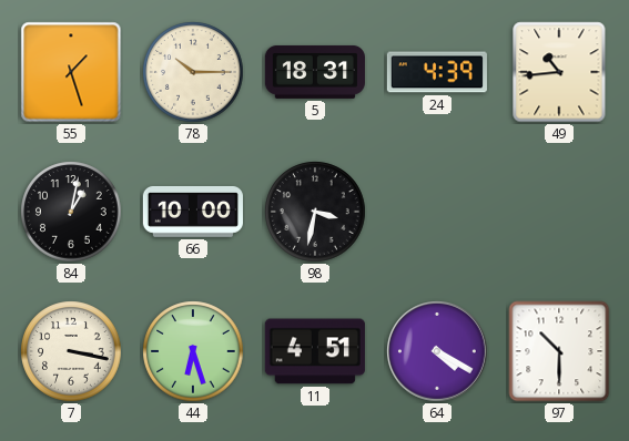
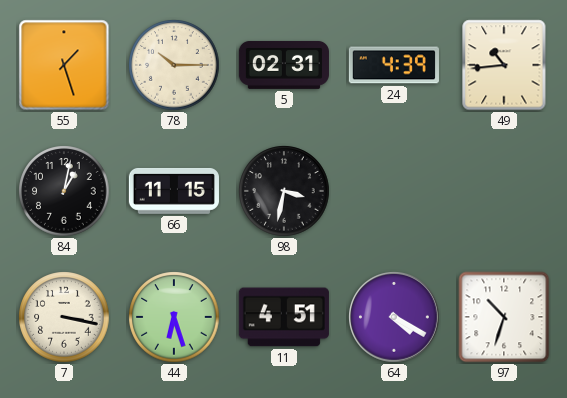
5: 18:31 -> 02:31
66: 10:00 -> 11:15
97: 10:30 -> 10:33
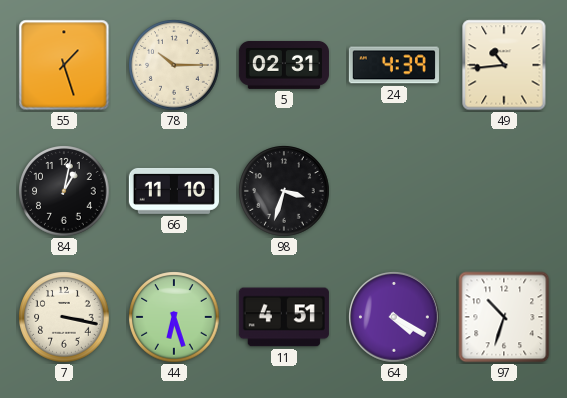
66: 11:15 -> 11:10
98: 3:32 -> 3:33
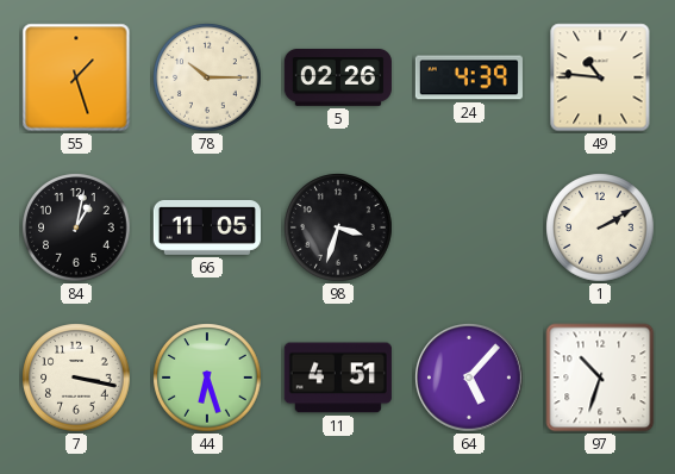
5: 02:31 -> 02:26
49: 10:44 -> 10:46
66: 11:10 -> 11:05
1: none -> 2:10
64: 4:20 -> 5:07
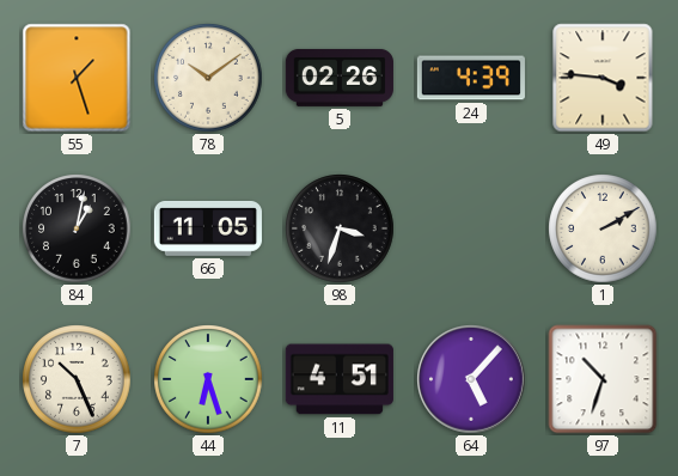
78: 10:15 -> 10:09
49: 10:46 -> 3:46
7: 3:17 -> 10:26
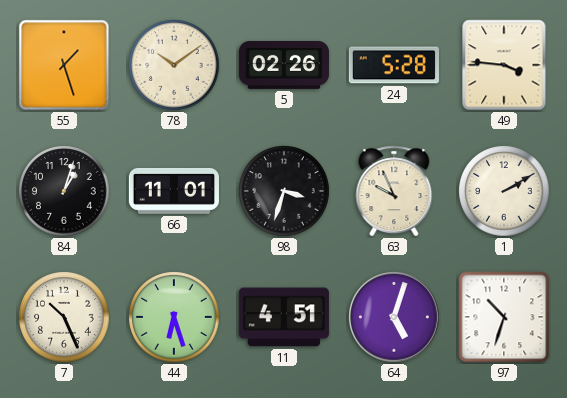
24: 4:39 -> 5:28
84: 1:02 -> 1:03
66: 11:05 -> 11:01
63: none -> 9:56
64: 5:07 -> 5:03
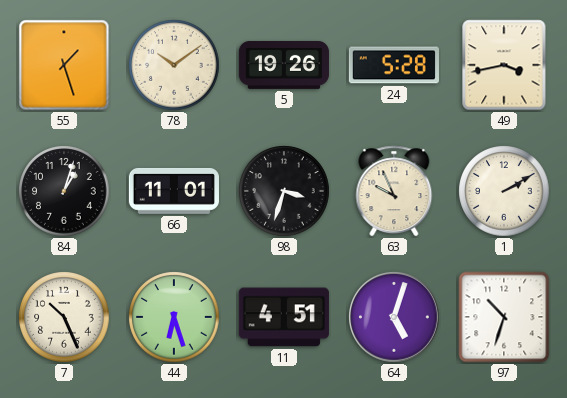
5: 02:26 -> 19:26
49: 3:46 -> 3:43
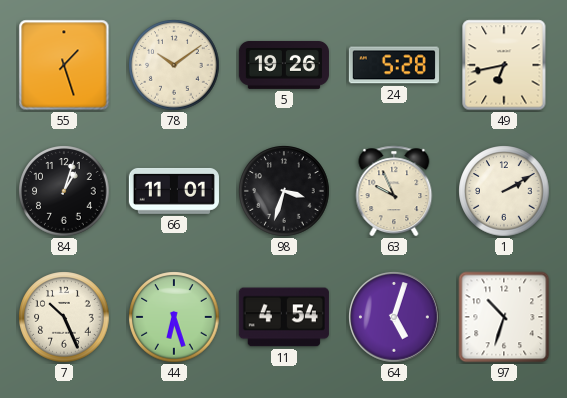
49: 3:43 -> 6:43
11: 4:51 -> 4:54
